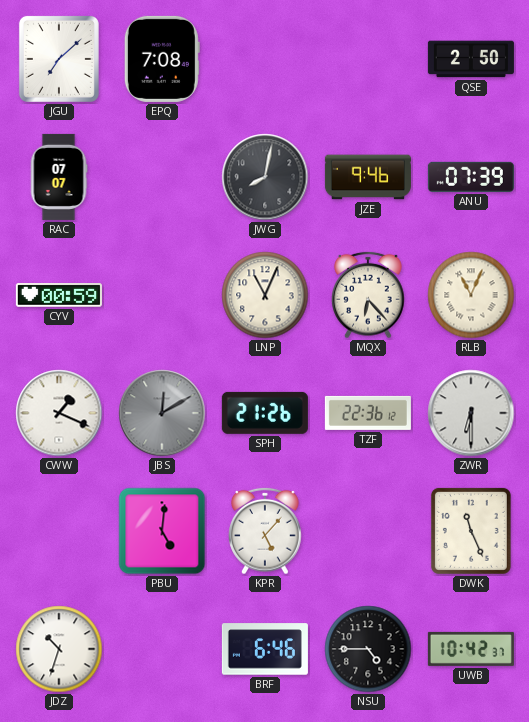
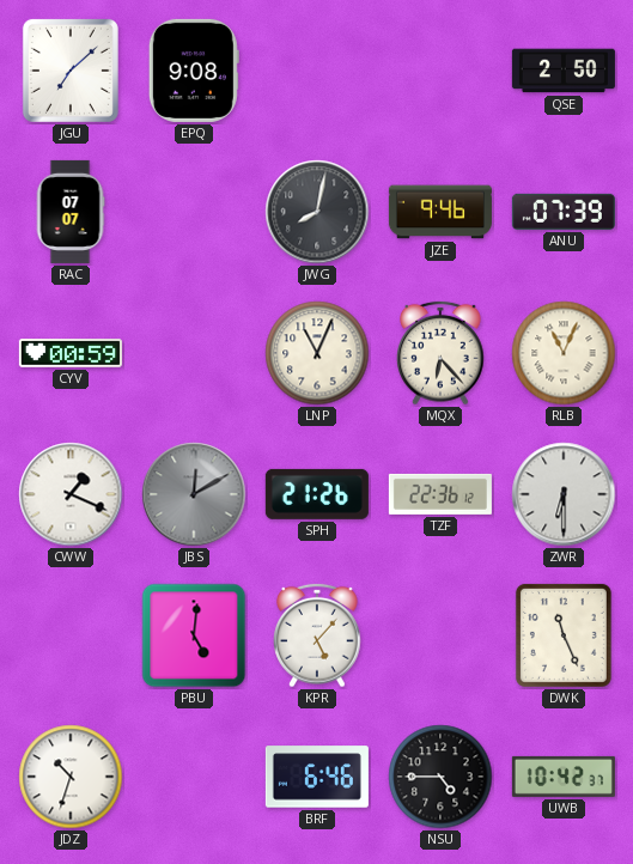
EPQ: 7:08 -> 9:08
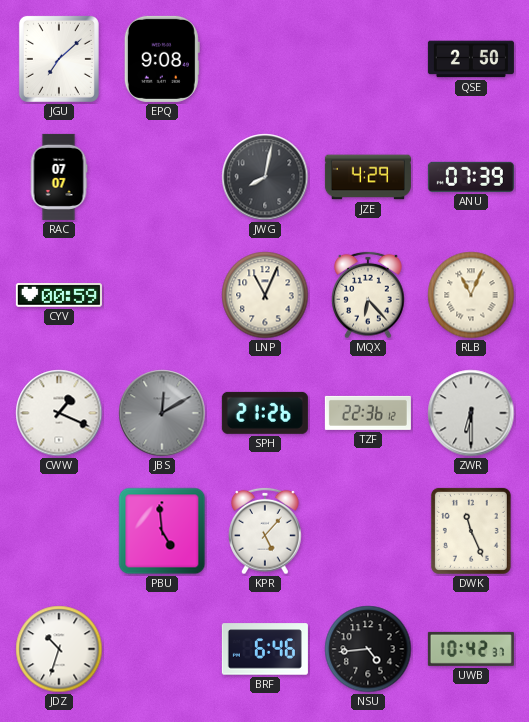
JZE: 9:46 -> 4:29
PBU: 5:01 -> 4:59
NSU: 4:45 -> 4:44
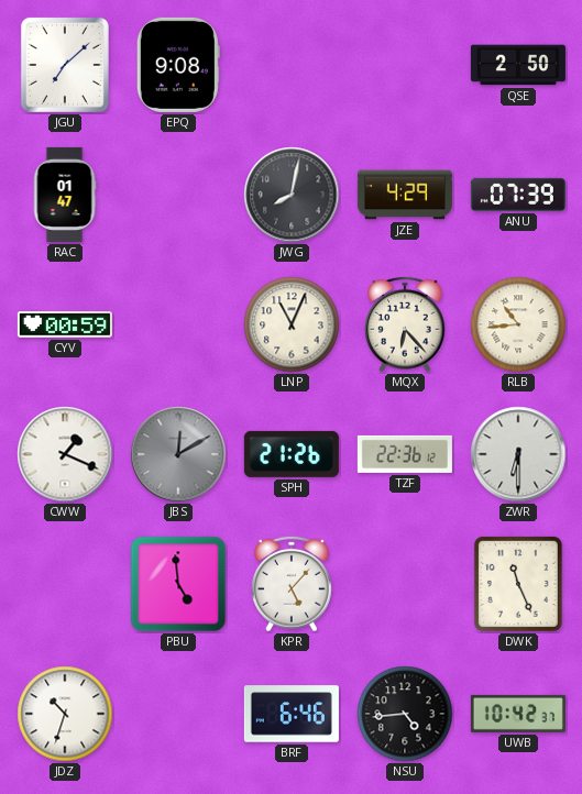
RAC: 07:07 -> 01:47
RLB: 11:04 -> 10:44
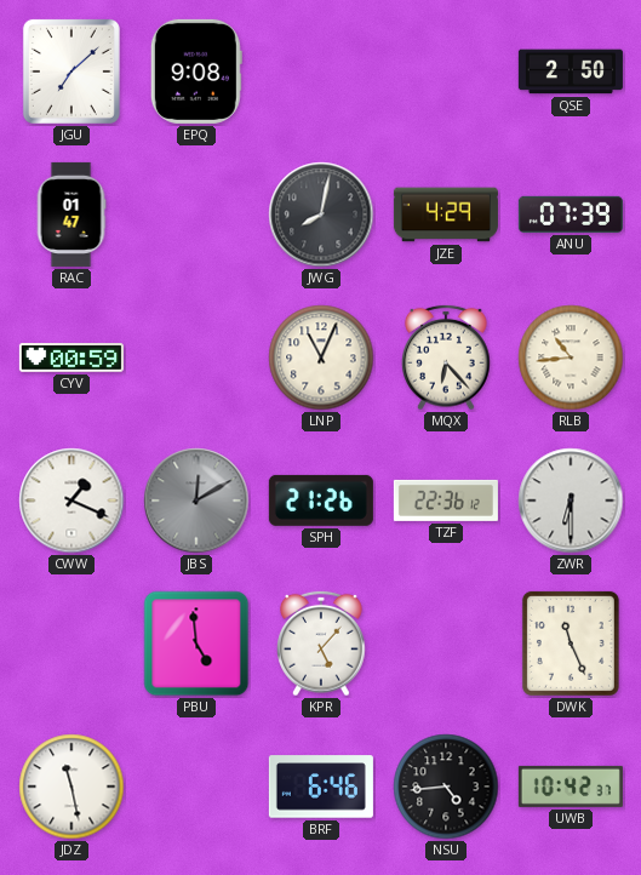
JDZ: 10:33 -> 11:28
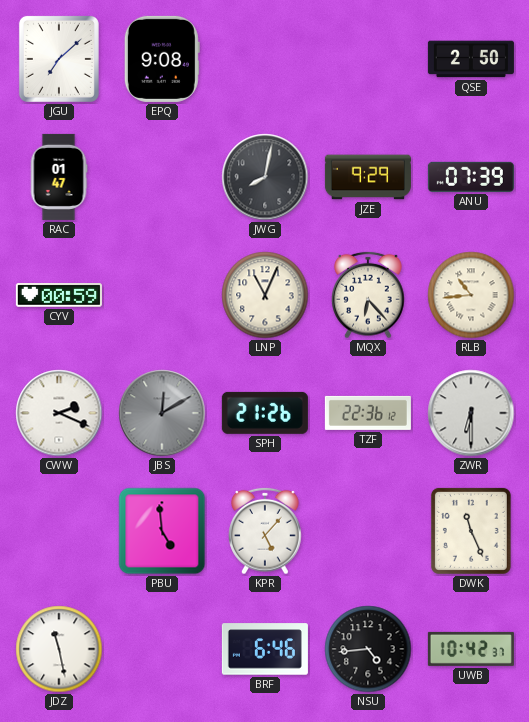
JZE: 4:29 -> 9:29
CWW: 1:19 -> 2:19
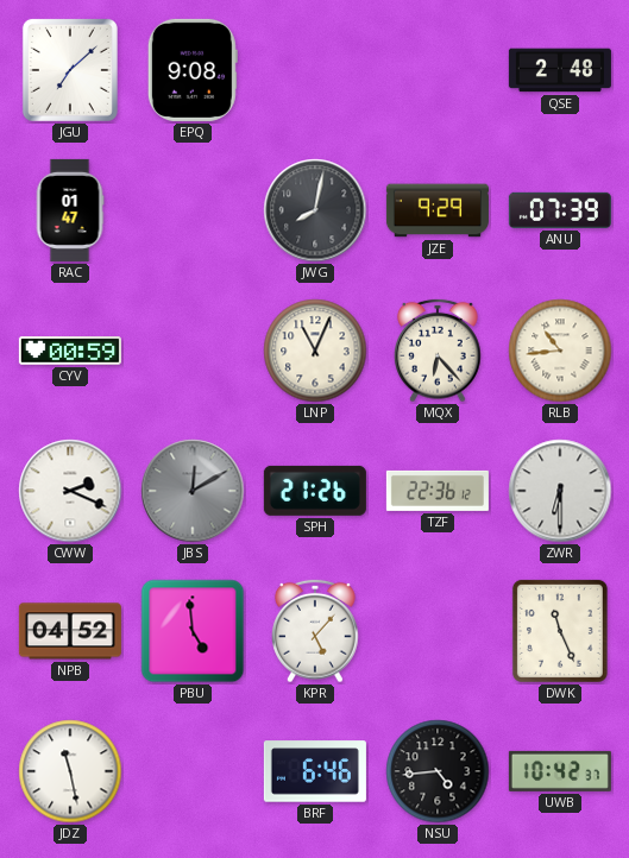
QSE: 2:50 -> 2:48
NPB: none -> 04:52
